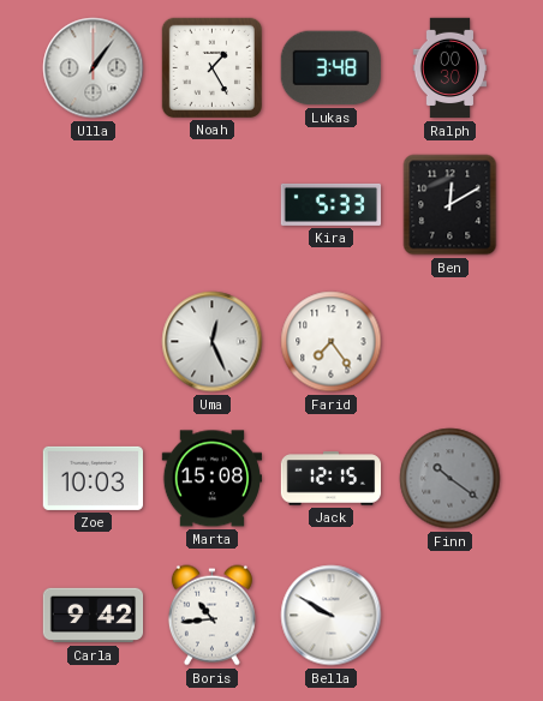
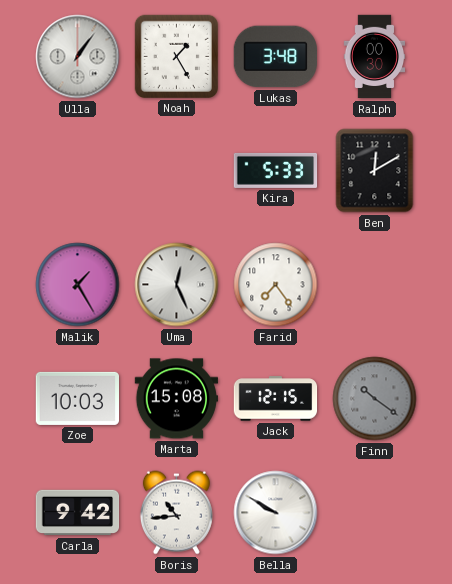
Malik: none -> 1:25
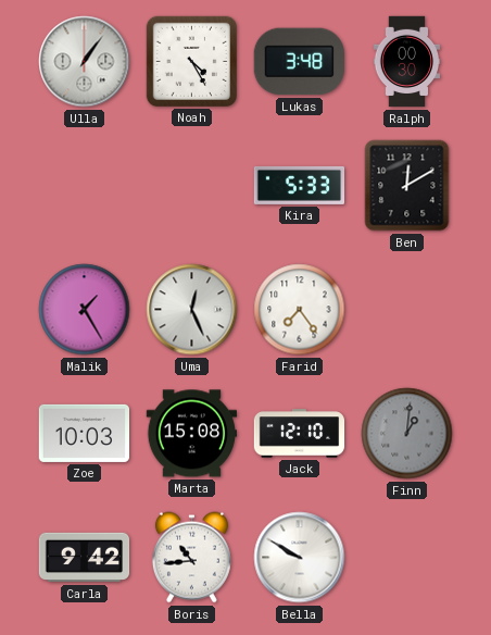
Noah: 1:25 -> 4:25
Jack: 12:15 -> 12:10
Finn: 10:21 -> 1:01
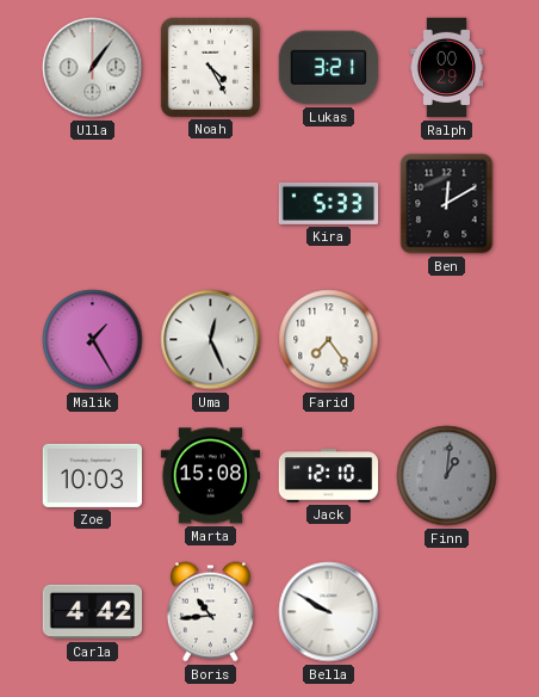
Lukas: 3:48 -> 3:21
Ralph: 00:30 -> 00:29
Carla: 9:42 -> 4:42
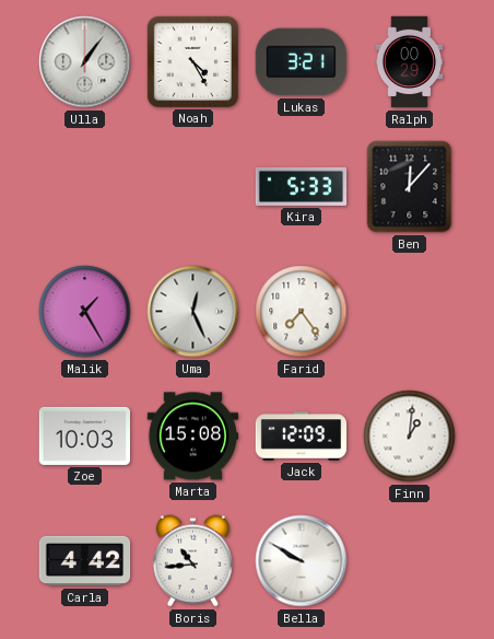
Ben: 12:10 -> 12:07
Jack: 12:10 -> 12:09
Finn dial: grey -> white
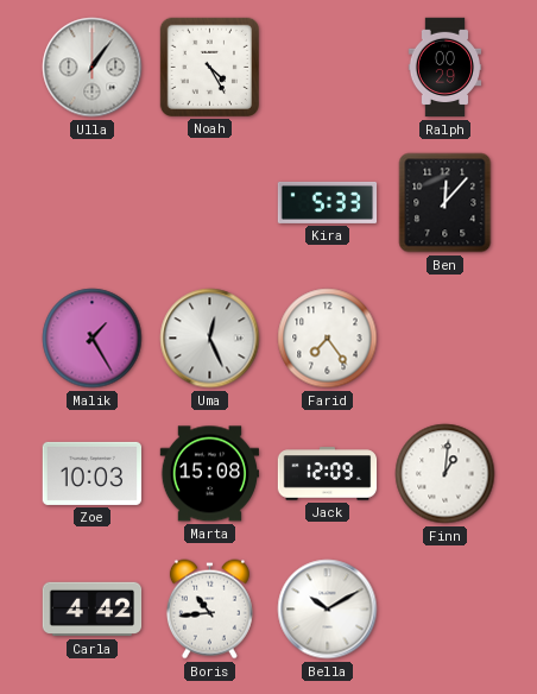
Lukas: 3:21 -> none
Bella: 9:50 -> 10:10
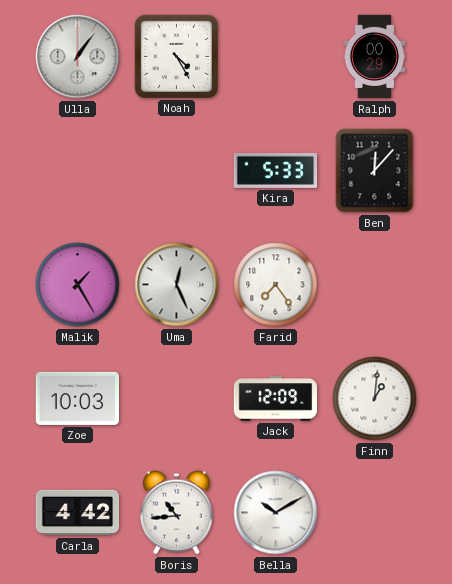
Marta: 15:08 -> none
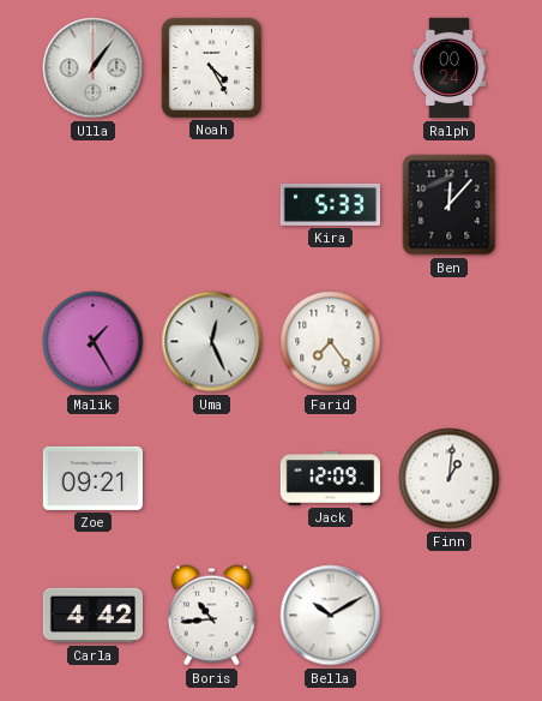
Ralph: 00:29 -> 00:24
Zoe: 10:03 -> 09:21
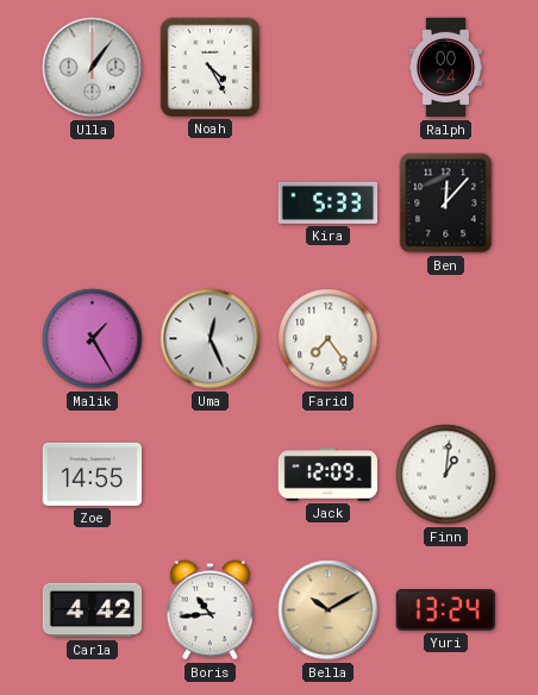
Zoe: 09:21 -> 14:55
Bella dial: white -> champagne
Yuri: none -> 13:24
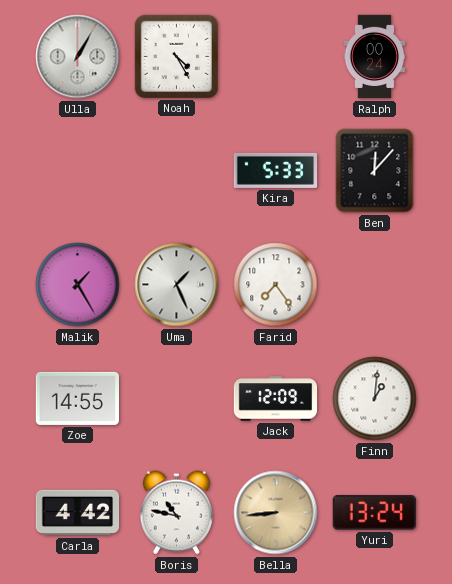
Ulla: 1:06 -> 1:05
Uma: 12:26 -> 1:26
Boris: 10:44 -> 10:47
Bella: 10:10 -> 8:44
